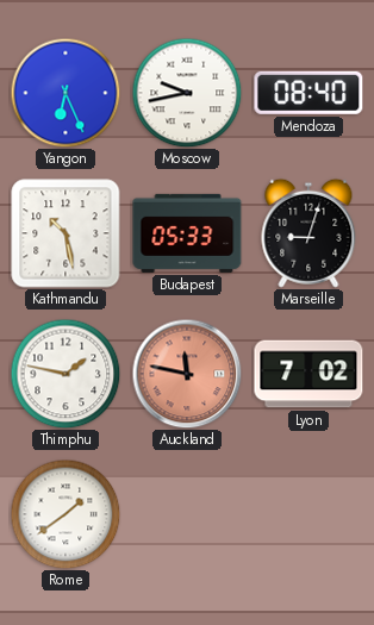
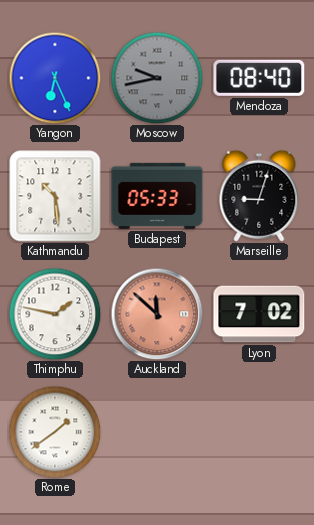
Moscow dial: white -> grey
Kathmandu: 10:28 -> 10:29
Auckland: 11:47 -> 11:52
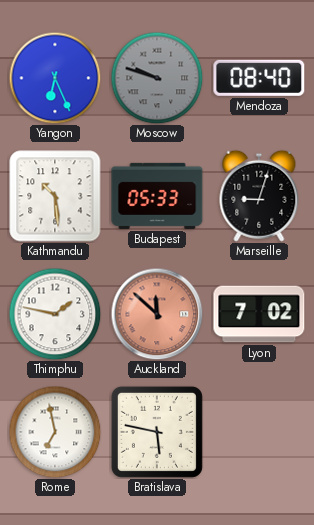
Moscow: 9:43 -> 9:48
Rome: 1:39 -> 6:58
Bratislava: none -> 5:47
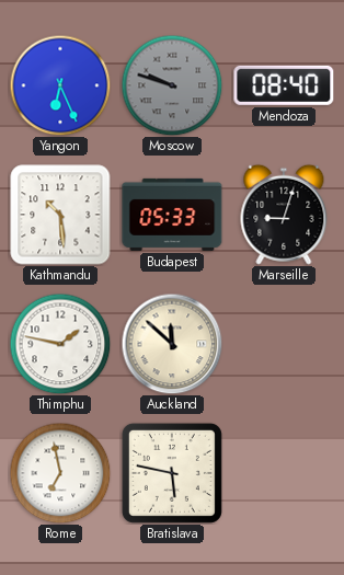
Auckland dial: salmon -> cream
Lyon: 7:02 -> none
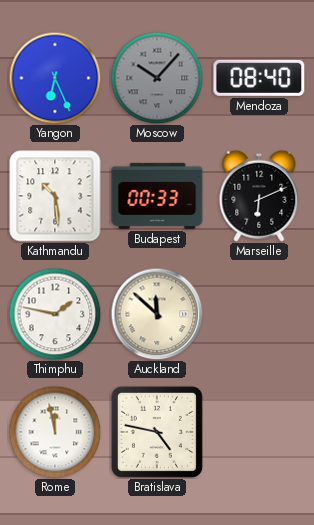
Moscow: 9:48 -> 10:07
Budapest: 05:33 -> 00:33
Marseille: 9:03 -> 6:11
Rome: 6:58 -> 11:58
Bratislava: 5:47 -> 4:47
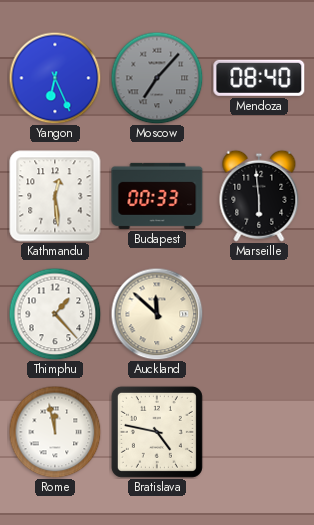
Moscow: 10:07 -> 7:07
Kathmandu: 10:29 -> 12:29
Marseille: 6:11 -> 5:59
Thimphu: 1:47 -> 1:23
